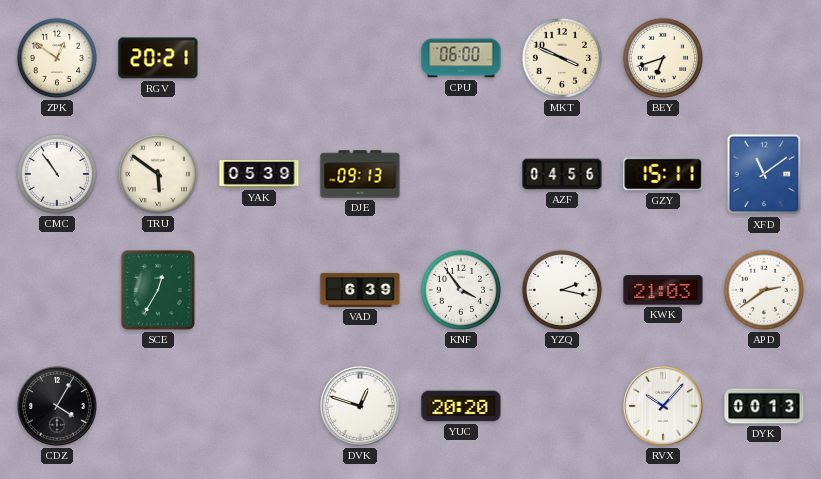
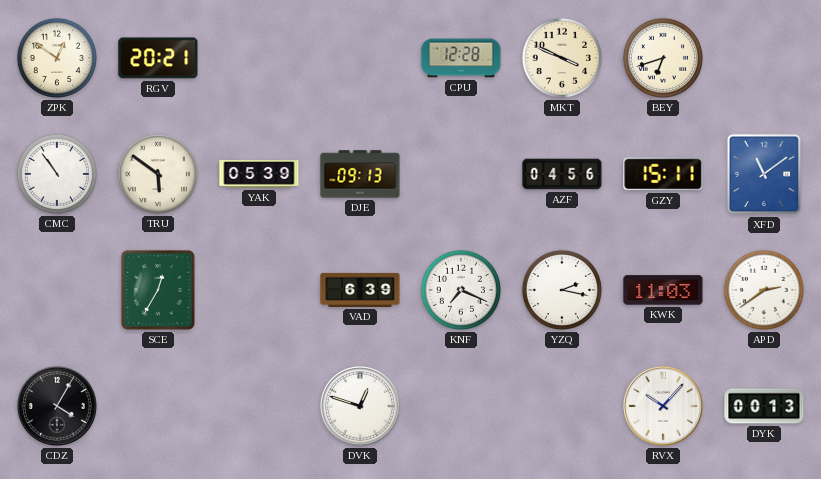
CPU: 06:00 -> 12:28
KNF: 3:54 -> 7:19
KWK: 21:03 -> 11:03
YUC: 20:20 -> none
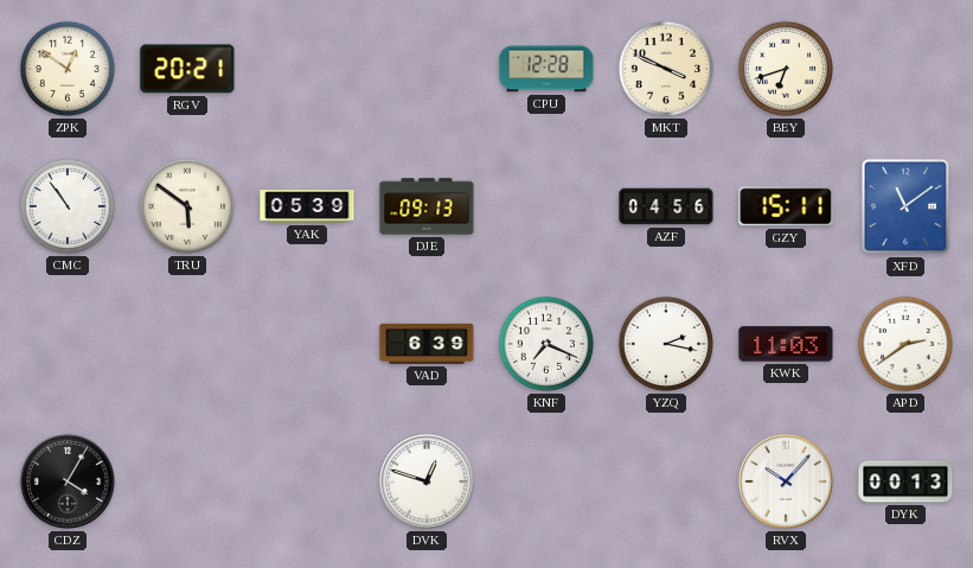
SCE: 12:35 -> none
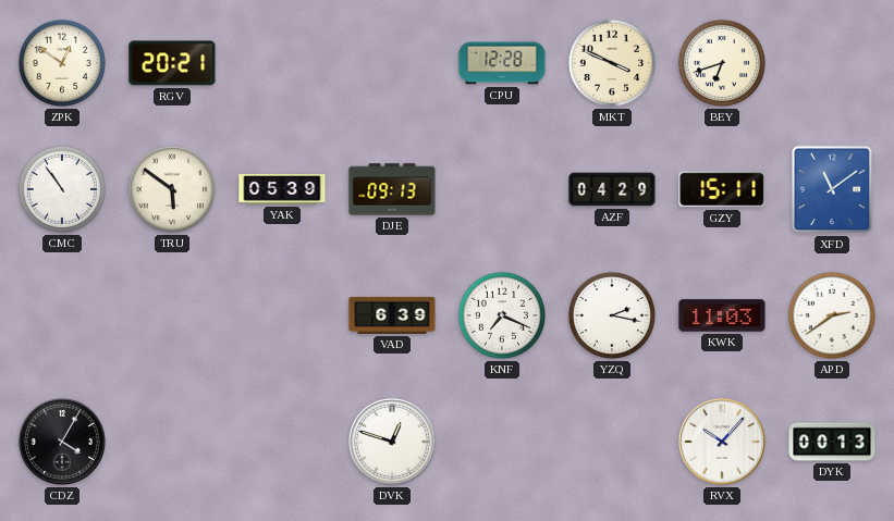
AZF: 04:56 -> 04:29
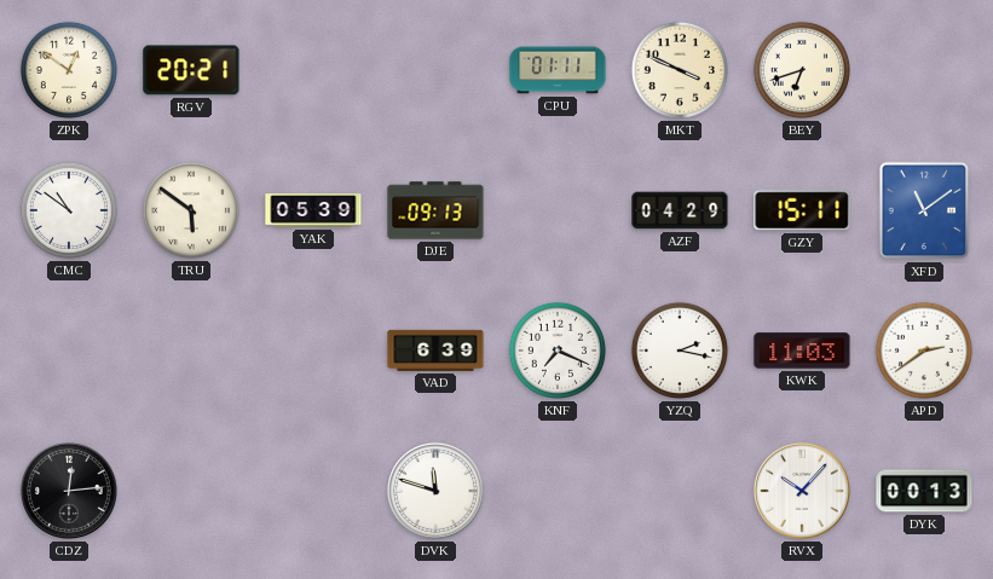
CPU: 12:28 -> 01:11
CMC: 10:54 -> 10:51
CDZ: 4:05 -> 12:14
DVK: 12:48 -> 11:48
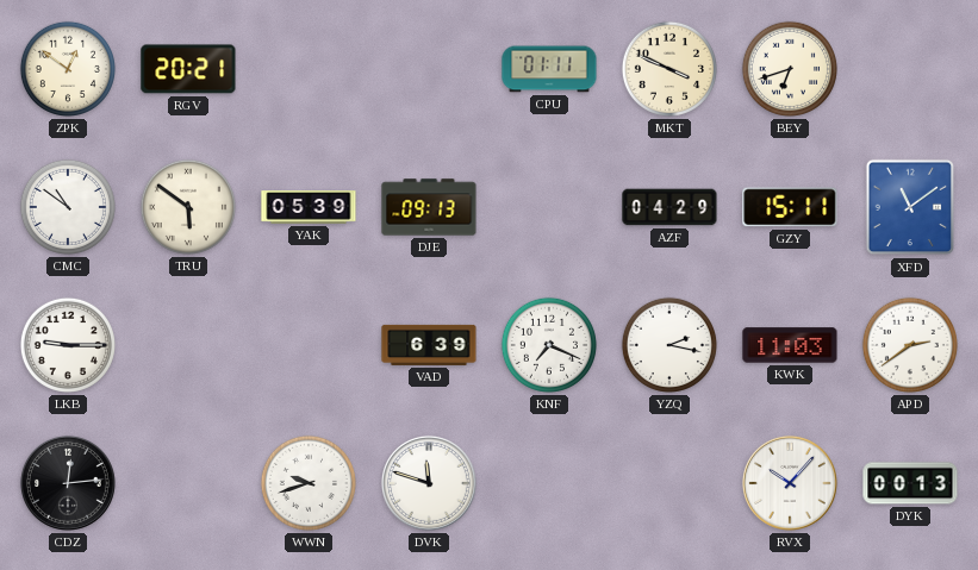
LKB: none -> 9:15
WWN: none -> 9:42
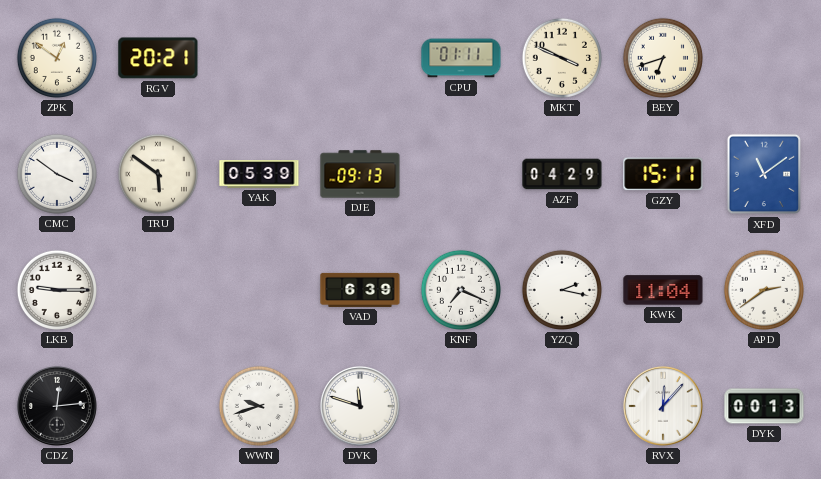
CMC: 10:51 -> 3:51
KWK: 11:03 -> 11:04
RVX: 10:07 -> 12:07
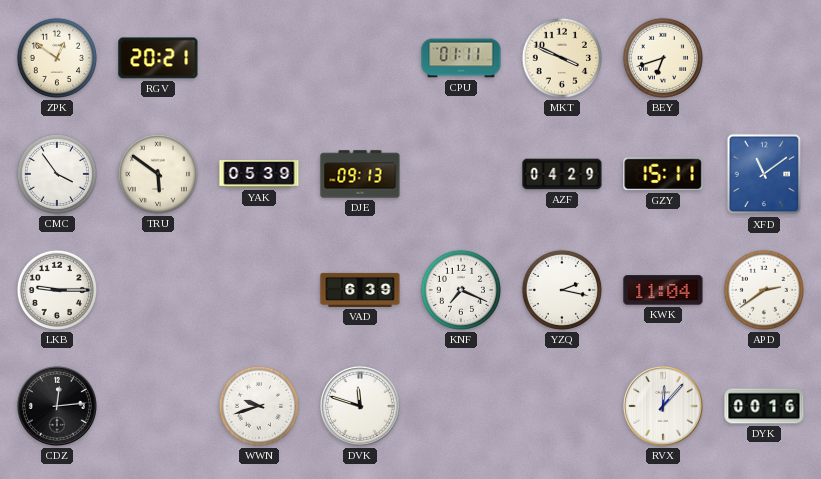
CMC: 3:51 -> 3:54
DYK: 00:13 -> 00:16
